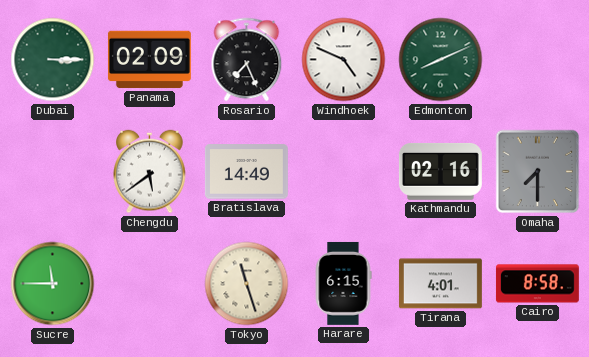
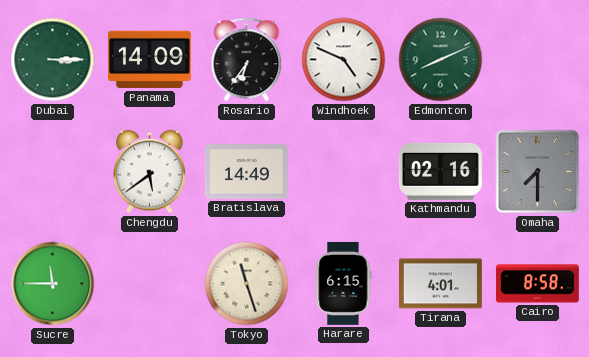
Panama: 02:09 -> 14:09
Rosario: 7:26 -> 6:36
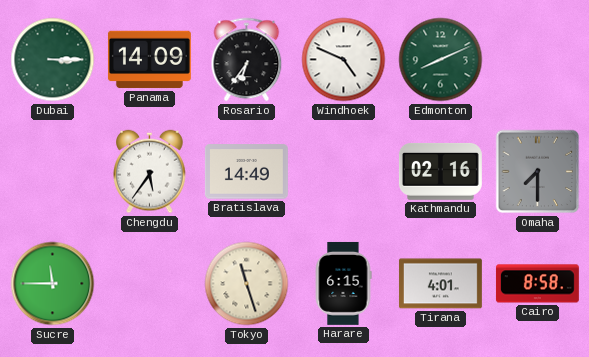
Chengdu: 5:39 -> 5:36
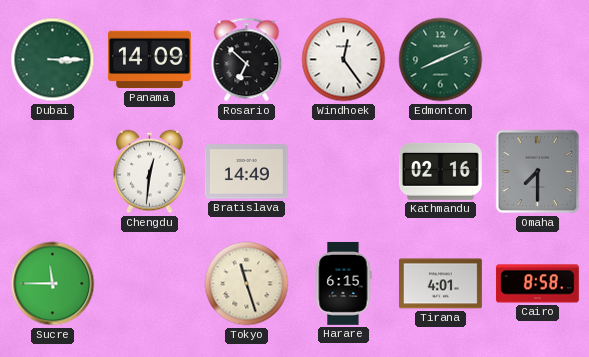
Rosario: 6:36 -> 6:52
Windhoek: 4:49 -> 12:24
Chengdu: 5:36 -> 12:31
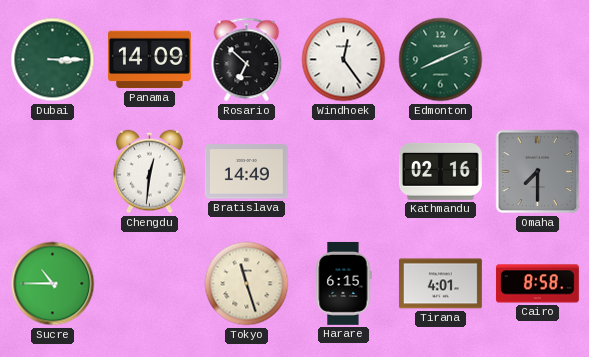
Sucre: 11:45 -> 10:45
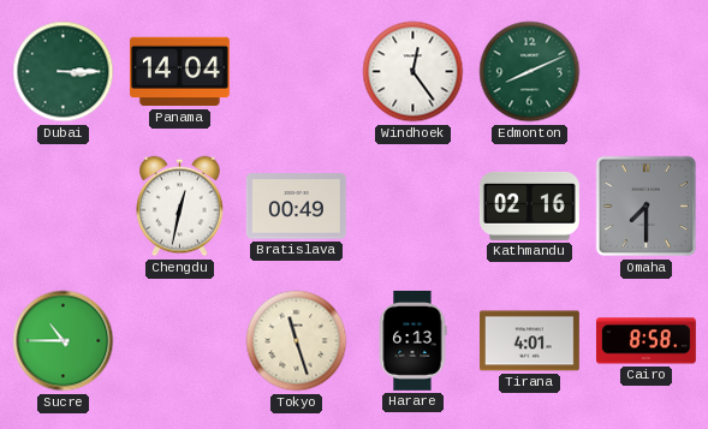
Panama: 14:09 -> 14:04
Rosario: 6:52 -> none
Chengdu: 12:31 -> 12:32
Bratislava: 14:49 -> 00:49
Harare: 6:15 -> 6:13
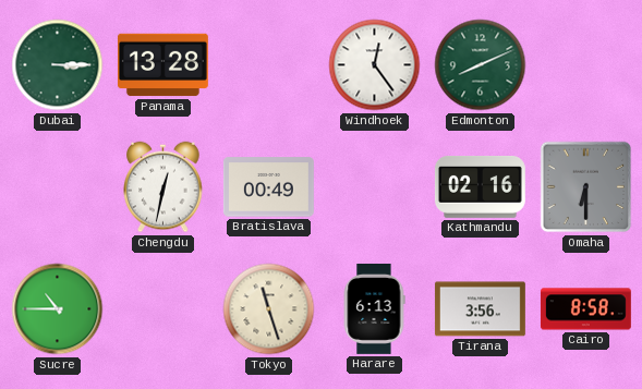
Panama: 14:04 -> 13:28
Omaha: 7:30 -> 6:30
Tirana: 4:01 -> 3:56
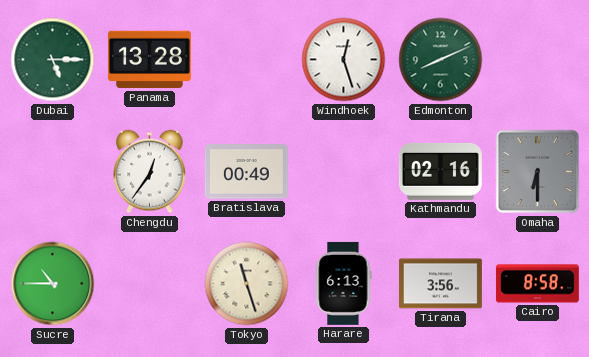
Dubai: 3:15 -> 5:15
Windhoek: 12:24 -> 12:27
Chengdu: 12:32 -> 12:36
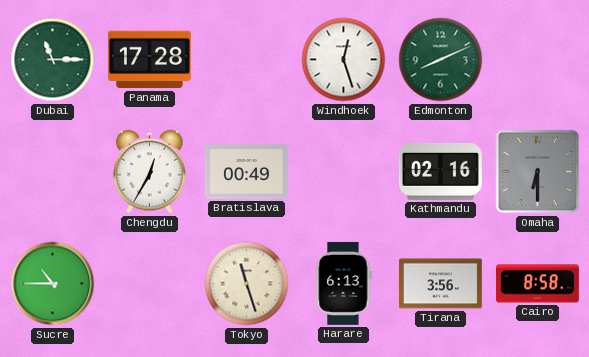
Dubai: 5:15 -> 11:15
Panama: 13:28 -> 17:28
Chengdu: 12:36 -> 12:35
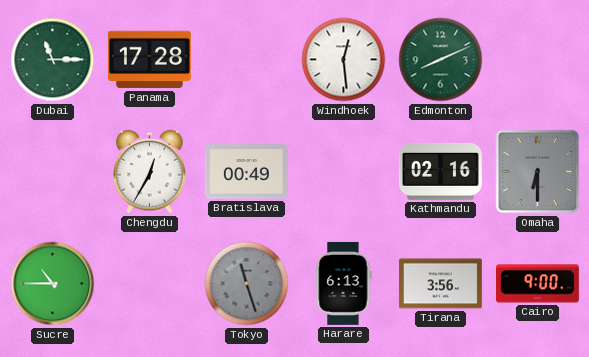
Windhoek: 12:27 -> 12:29
Tokyo dial: cream -> grey
Cairo: 8:58 -> 9:00
